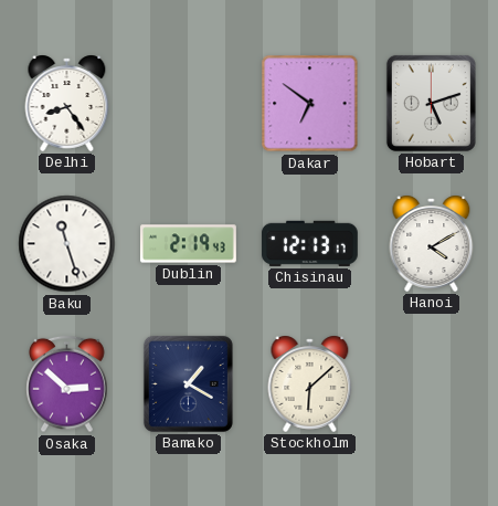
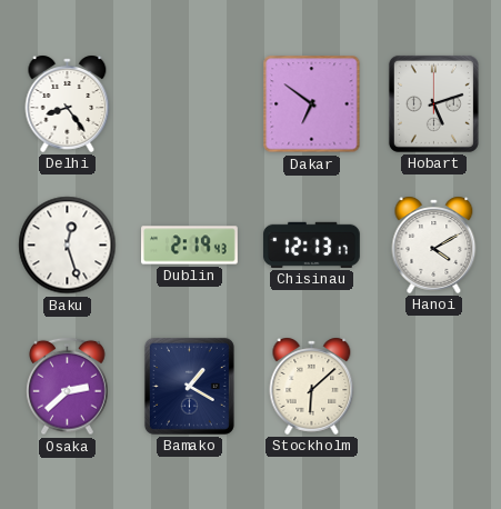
Baku: 11:27 -> 12:27
Osaka: 2:52 -> 2:38
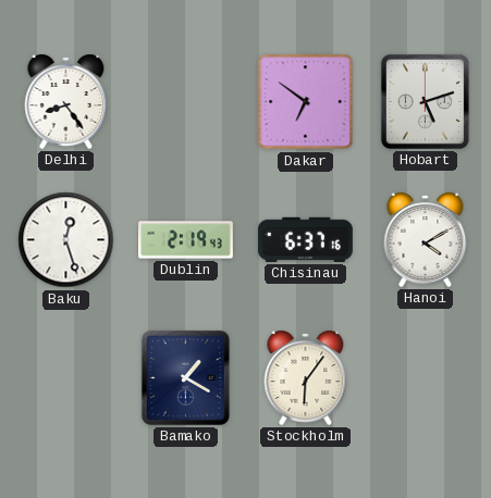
Chisinau: 12:13 -> 6:37
Osaka: 2:38 -> none
Stockholm: 6:08 -> 6:06
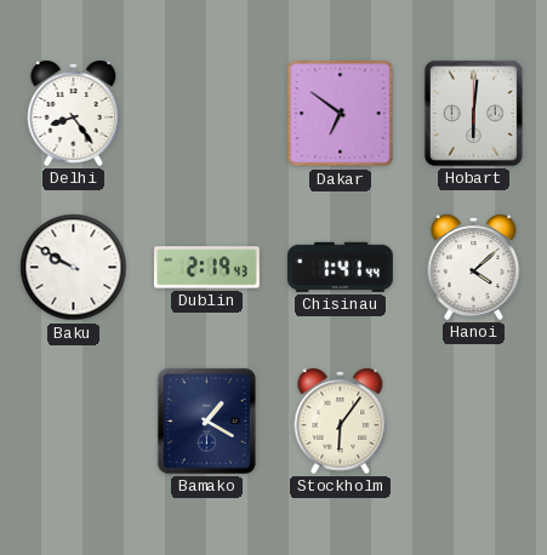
Hobart: 5:12 -> 6:01
Baku: 12:27 -> 9:50
Chisinau: 6:37 -> 1:41
Hanoi: 4:10 -> 4:08
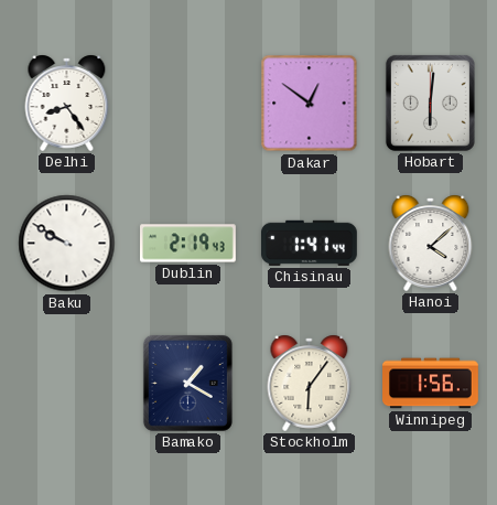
Dakar: 6:51 -> 12:51
Winnipeg: none -> 1:56
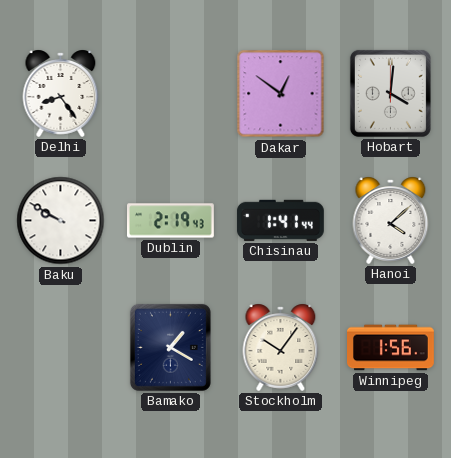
Hobart: 6:01 -> 4:01
Stockholm: 6:06 -> 10:06
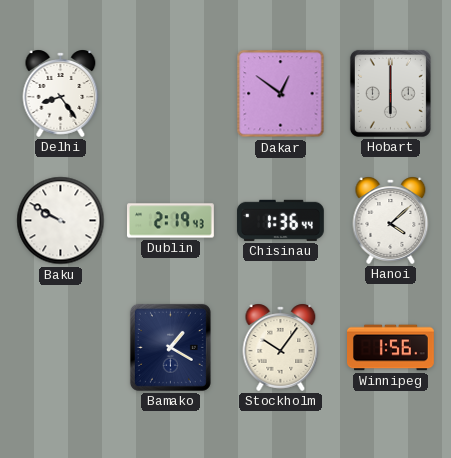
Hobart: 4:01 -> 6:00
Chisinau: 1:41 -> 1:36
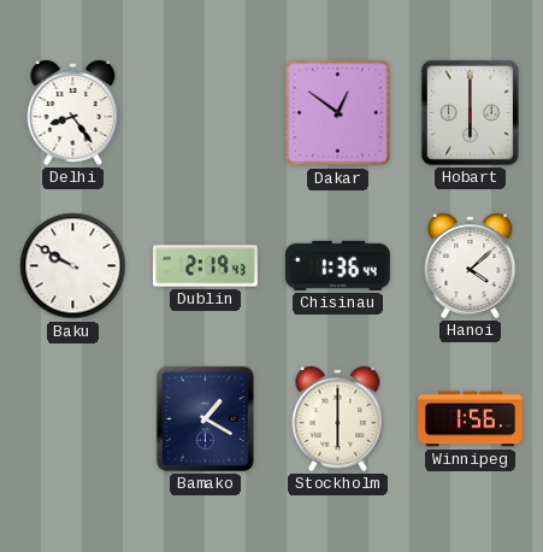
Stockholm: 10:06 -> 6:00
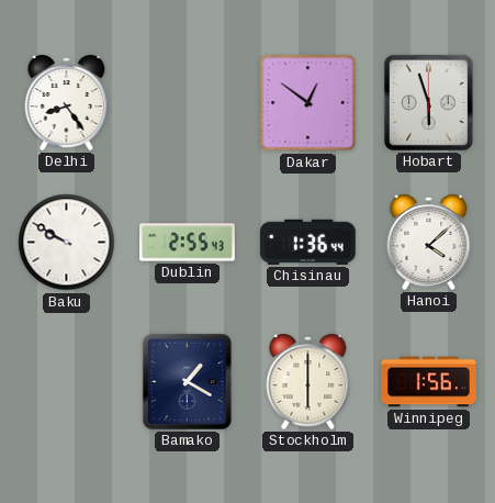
Hobart: 6:00 -> 5:57
Dublin: 2:19 -> 2:55
